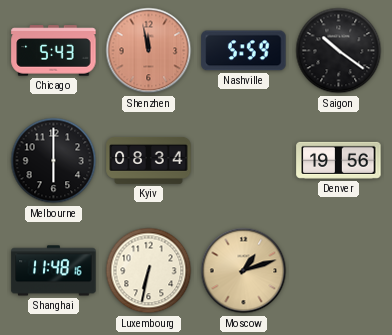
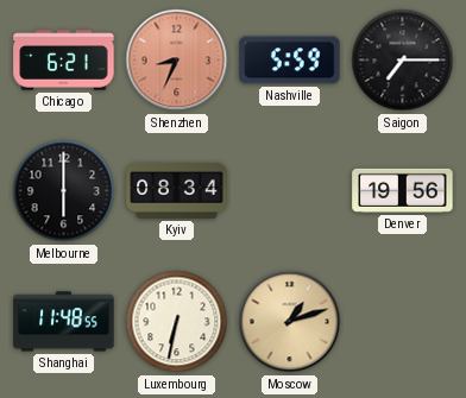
Chicago: 5:43 -> 6:21
Shenzhen: 11:58 -> 8:34
Saigon: 10:21 -> 7:15
Shanghai: 11:48:16 -> 11:48:55
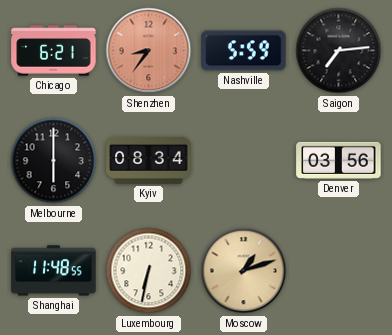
Shenzhen: 8:34 -> 8:36
Saigon: 7:15 -> 7:14
Denver: 19:56 -> 03:56
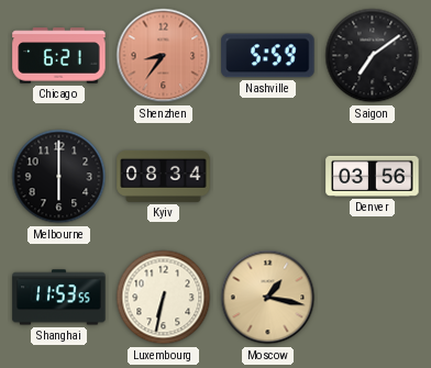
Saigon: 7:14 -> 7:09
Shanghai: 11:48 -> 11:53
Moscow: 1:12 -> 1:17
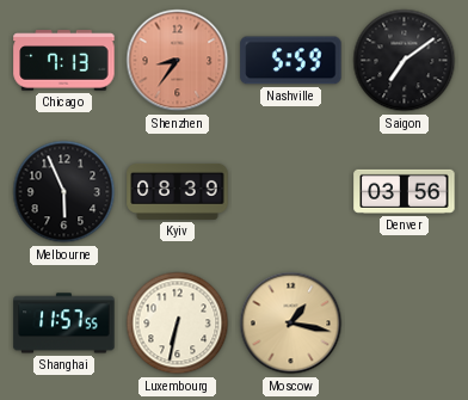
Chicago: 6:21 -> 7:13
Melbourne: 6:00 -> 5:56
Kyiv: 08:34 -> 08:39
Shanghai: 11:53 -> 11:57
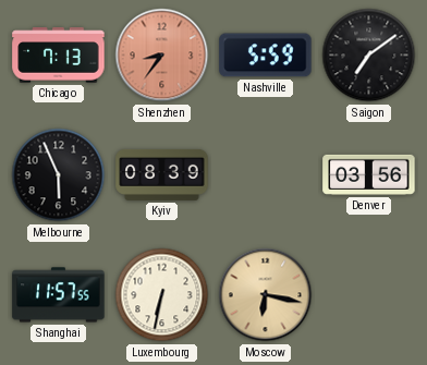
Moscow: 1:17 -> 6:17
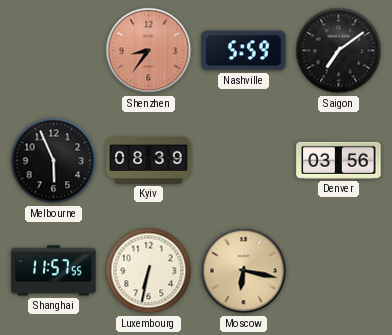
Chicago: 7:13 -> none
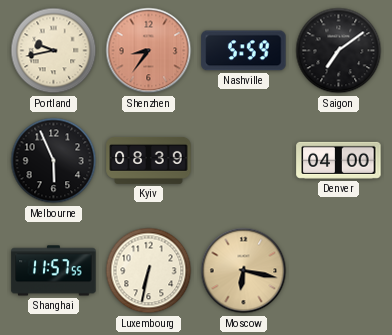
Portland: none -> 9:43
Denver: 03:56 -> 04:00
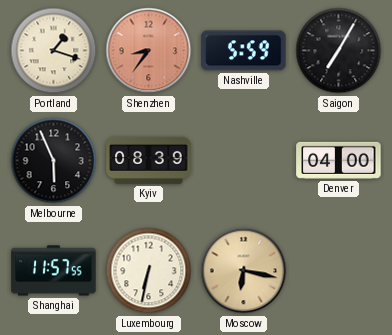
Portland: 9:43 -> 1:18
Saigon: 7:09 -> 7:05
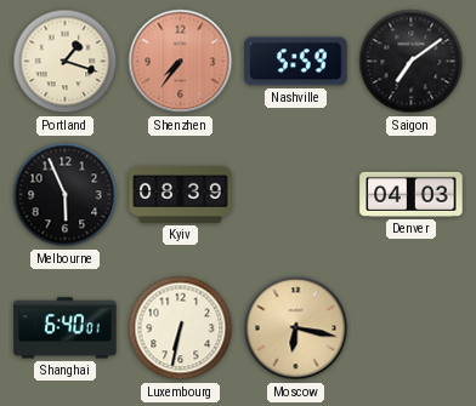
Shenzhen: 8:36 -> 7:36
Saigon: 7:05 -> 7:09
Denver: 04:00 -> 04:03
Shanghai: 11:57 -> 6:40
